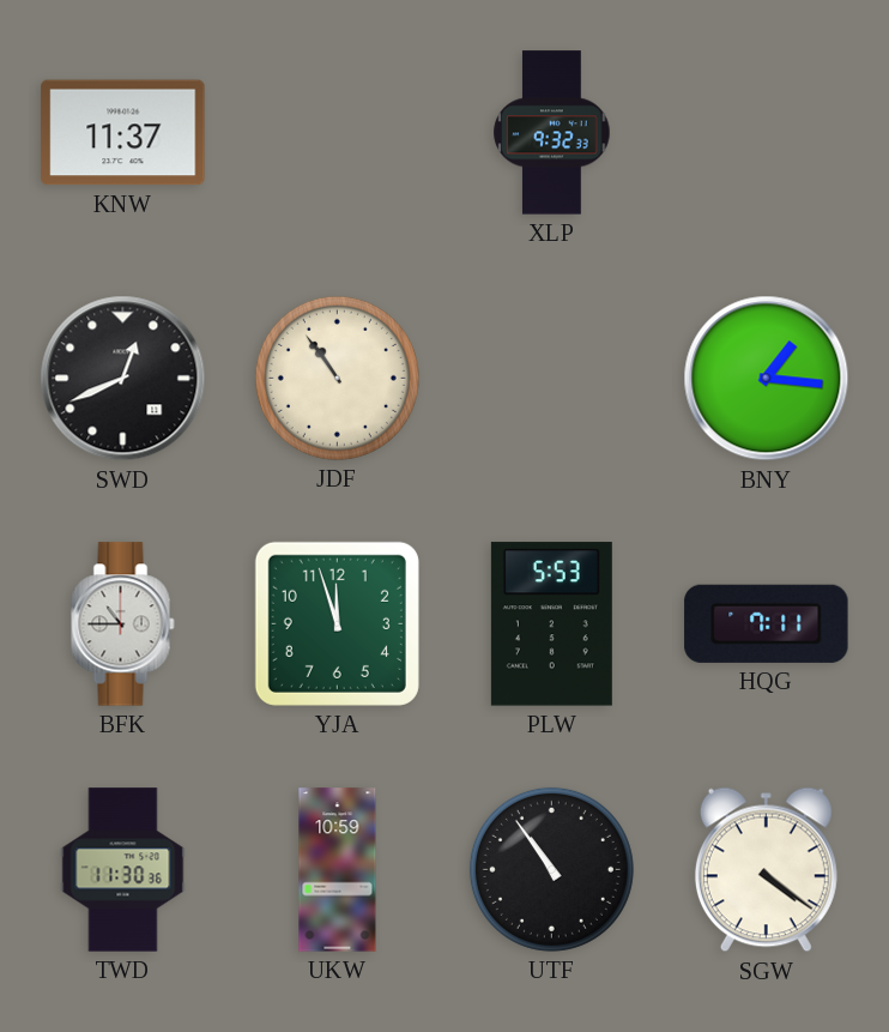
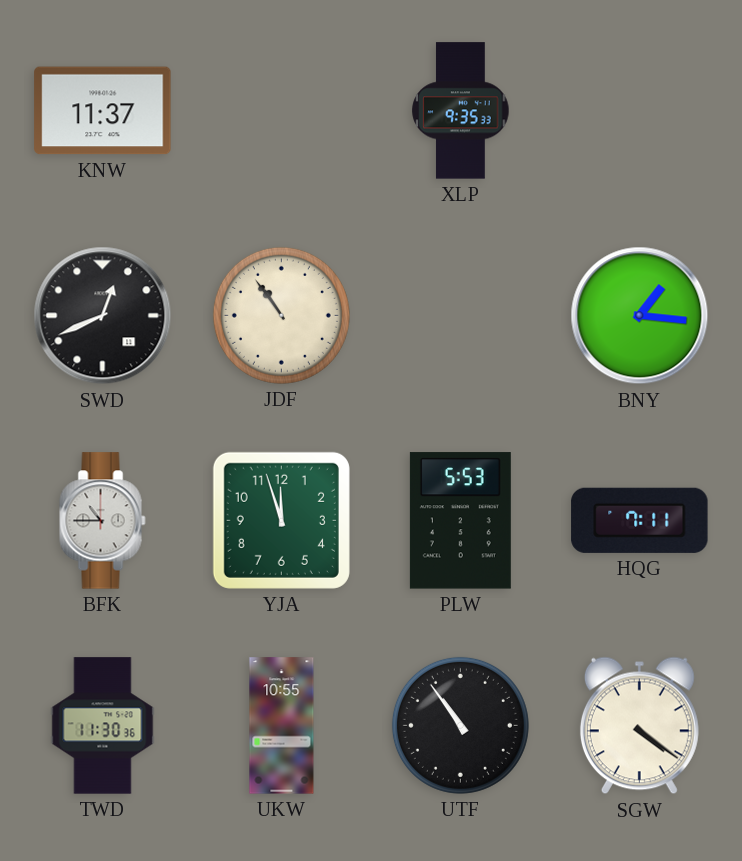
XLP: 9:32 -> 9:35
UKW: 10:59 -> 10:55
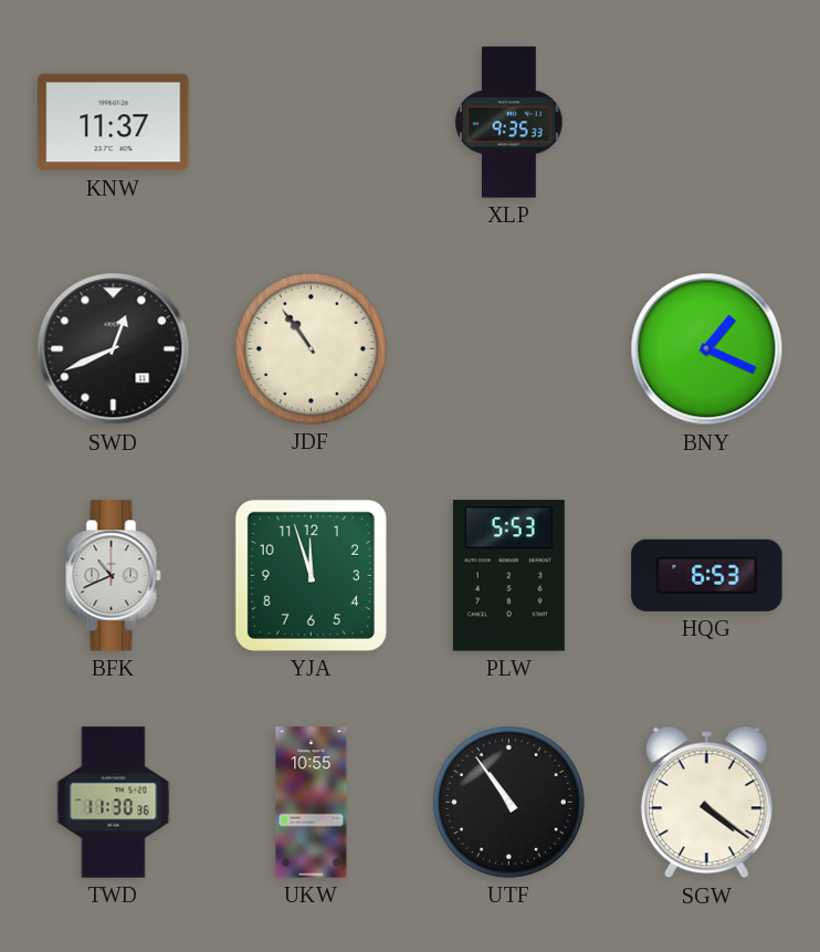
BNY: 1:16 -> 1:19
BFK: 10:45 -> 10:41
HQG: 7:11 -> 6:53
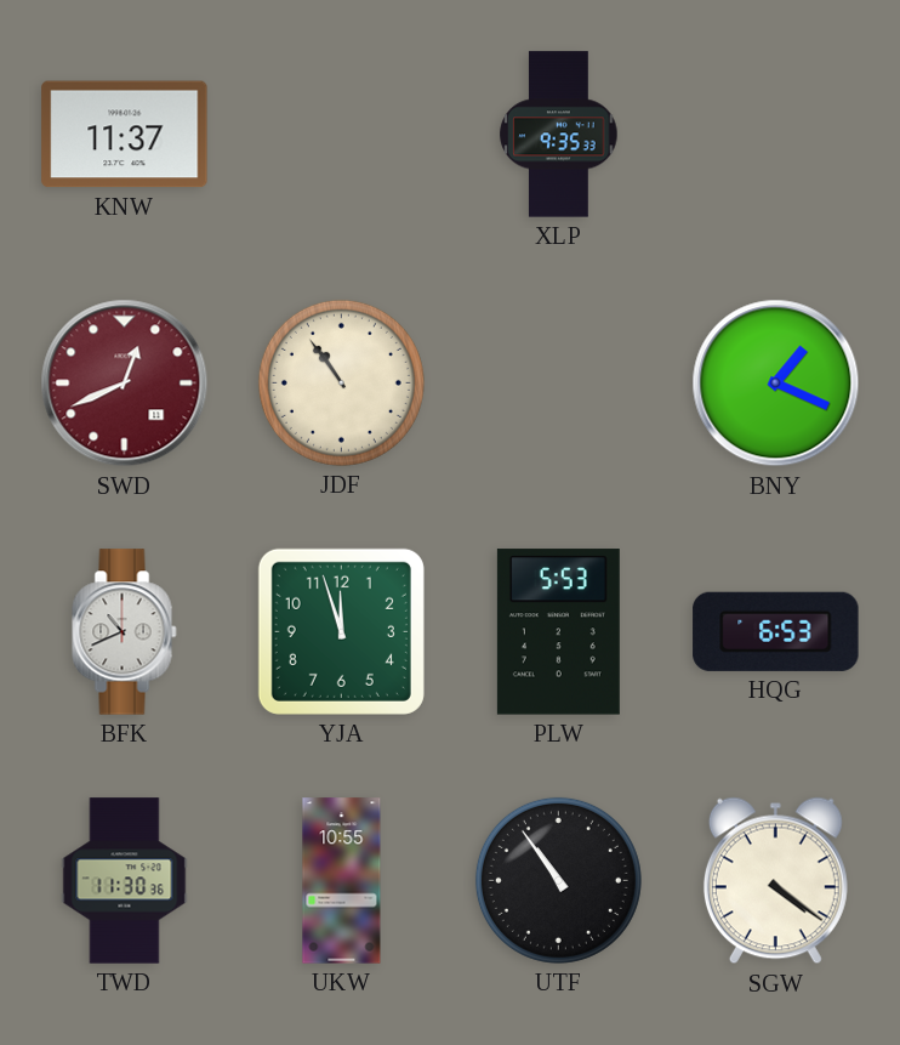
SWD dial: black -> burgundy
